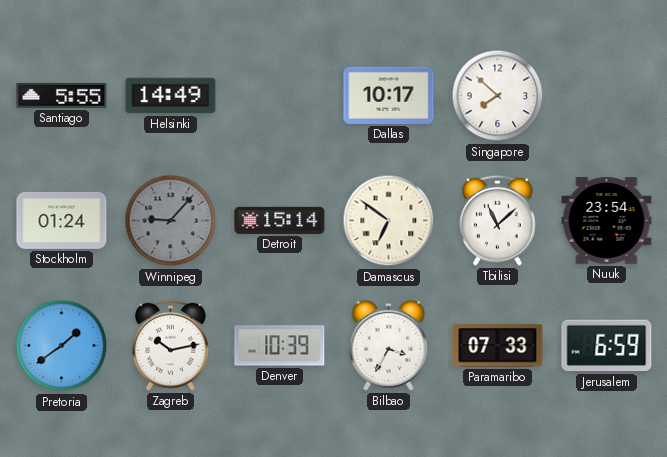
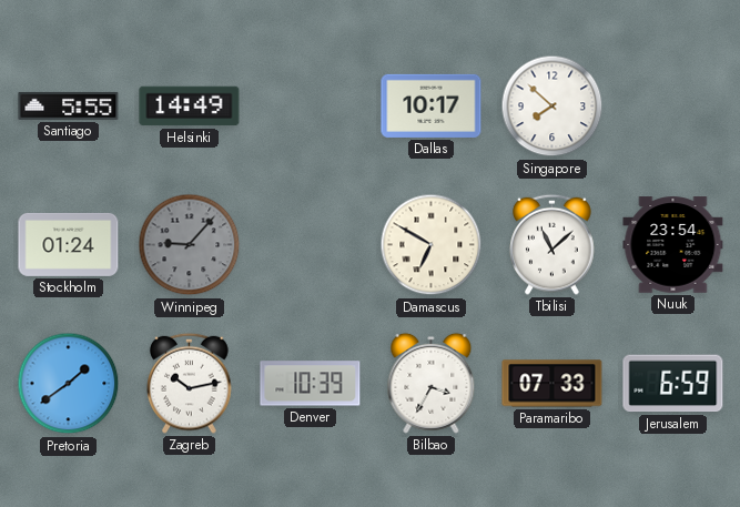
Detroit: 15:14 -> none
Damascus: 6:51 -> 6:50
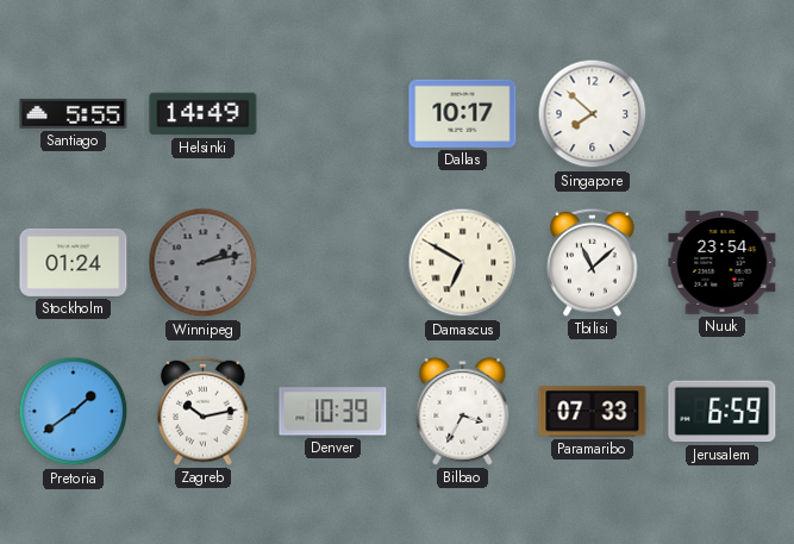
Winnipeg: 9:07 -> 2:13
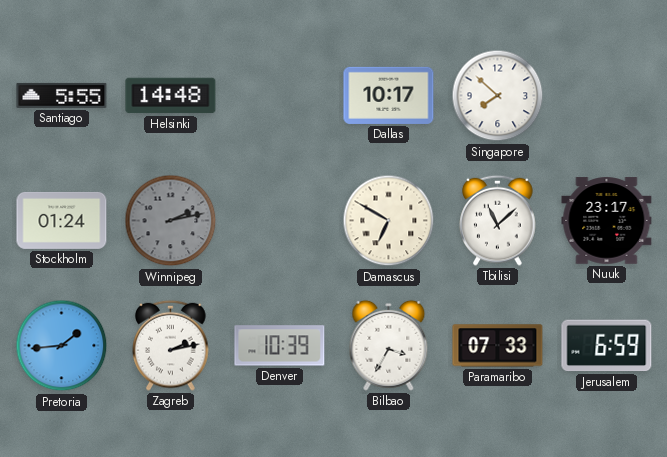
Helsinki: 14:49 -> 14:48
Nuuk: 23:54 -> 23:17
Pretoria: 1:39 -> 1:44
Zagreb: 10:13 -> 2:13
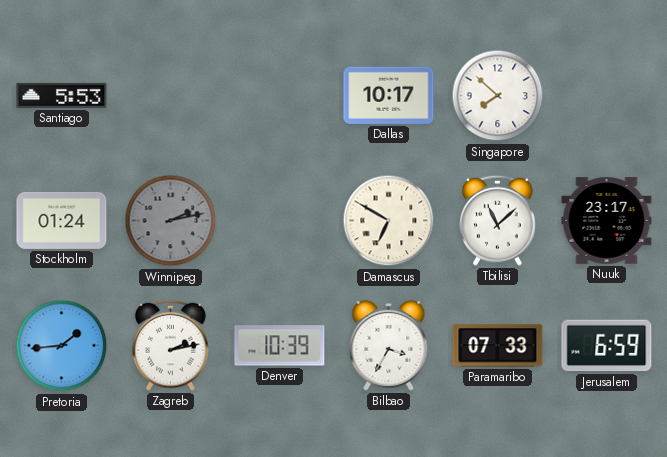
Santiago: 5:55 -> 5:53
Helsinki: 14:48 -> none
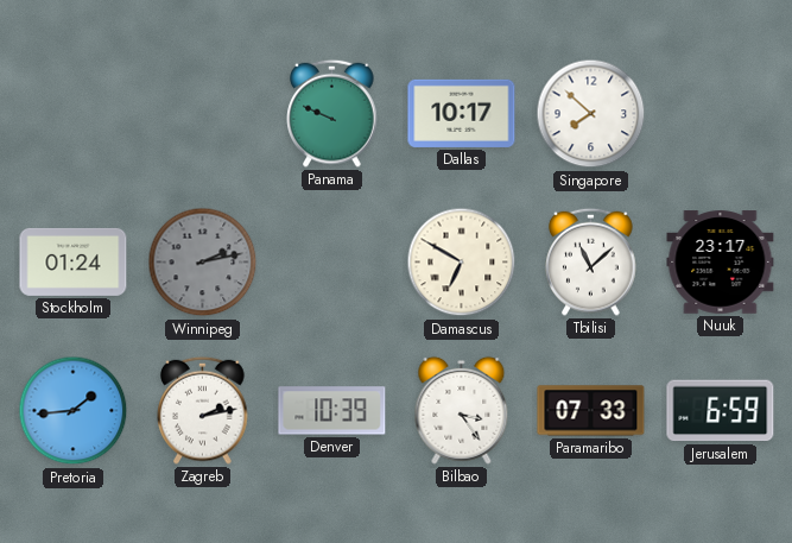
Santiago: 5:53 -> none
Panama: none -> 9:49
Bilbao: 3:35 -> 3:24
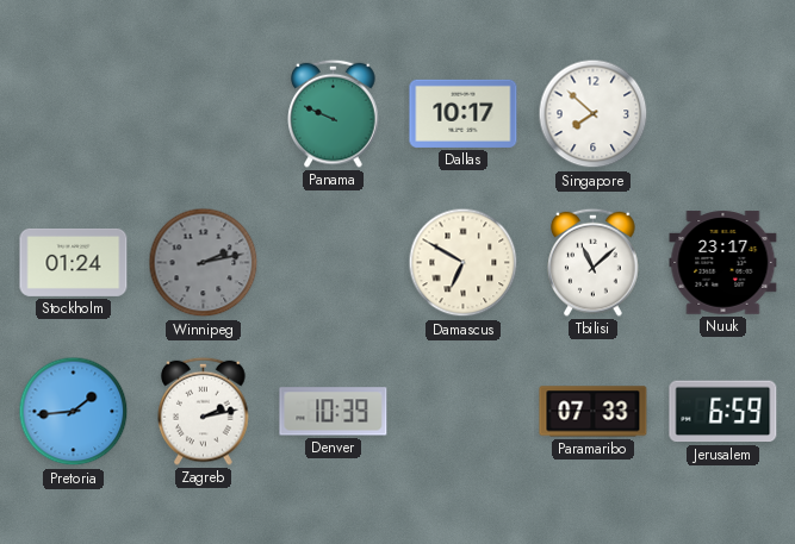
Bilbao: 3:24 -> none
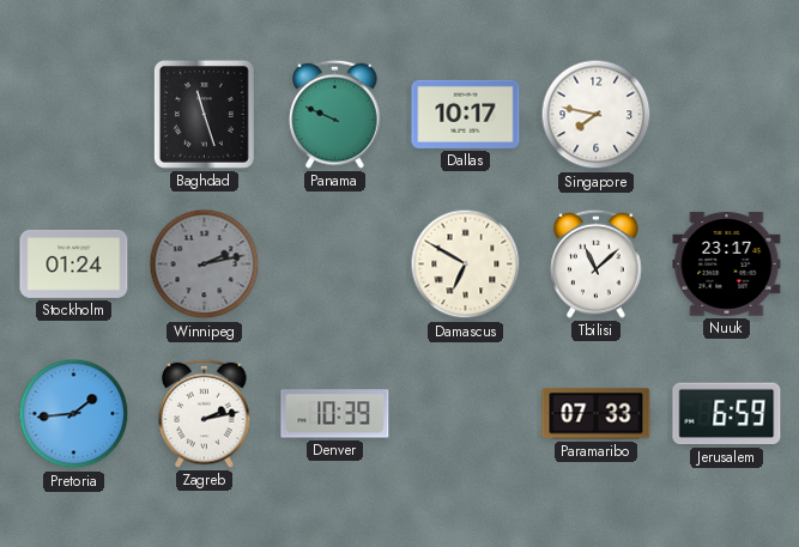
Baghdad: none -> 11:27
Singapore: 7:52 -> 7:47
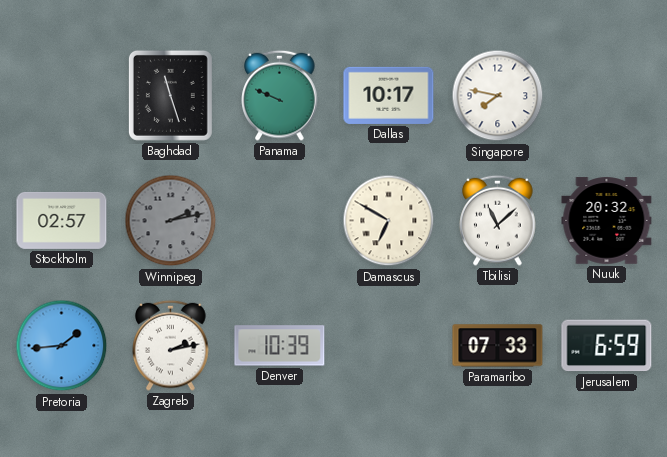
Stockholm: 01:24 -> 02:57
Nuuk: 23:17 -> 20:32
